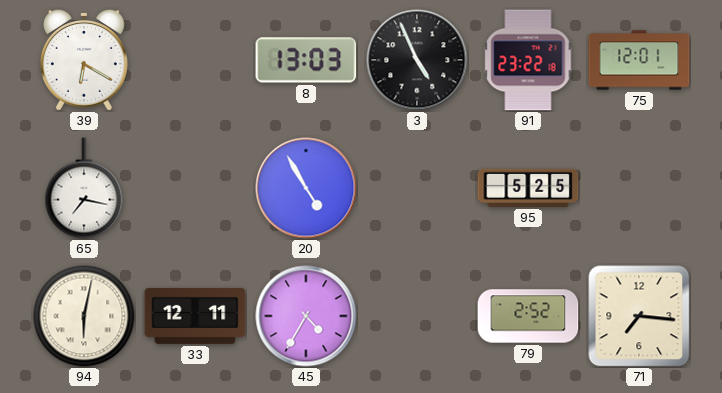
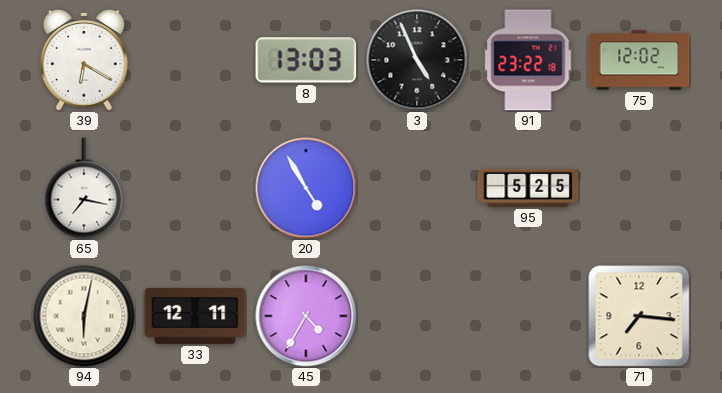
75: 12:01 -> 12:02
79: 2:52 -> none
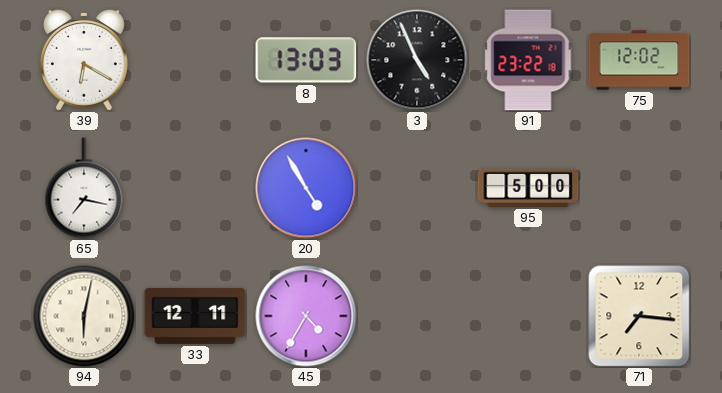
95: 5:25 -> 5:00
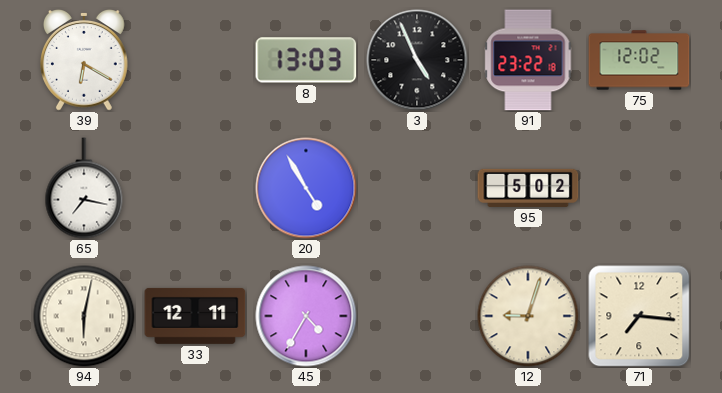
95: 5:00 -> 5:02
12: none -> 9:03
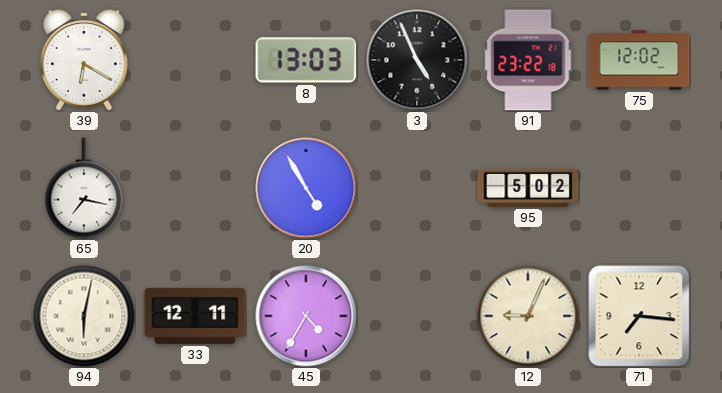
12: 9:03 -> 9:04
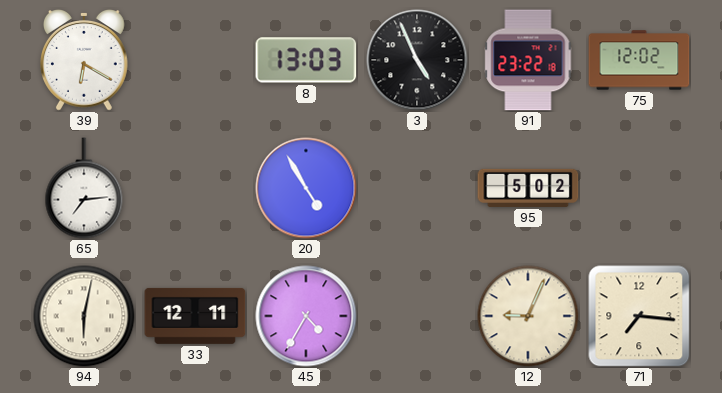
65: 7:17 -> 7:14
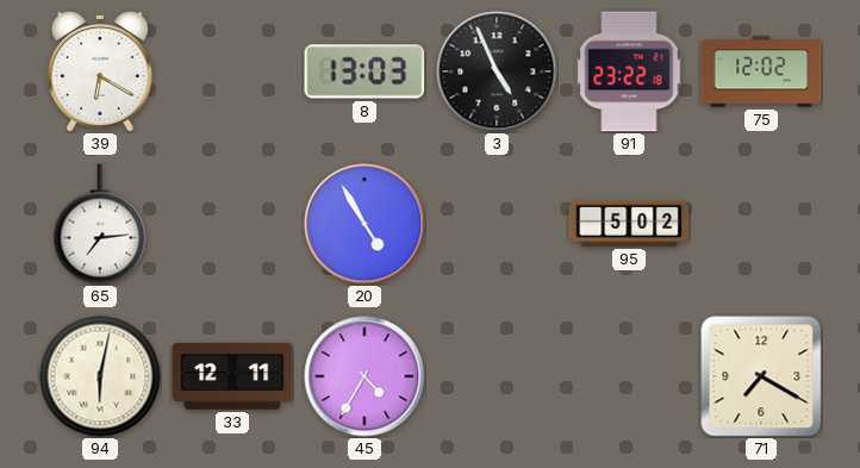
12: 9:04 -> none
71: 7:16 -> 7:20
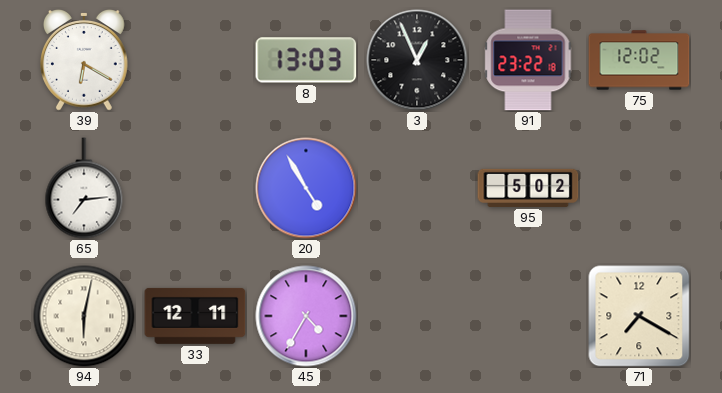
3: 4:56 -> 12:56
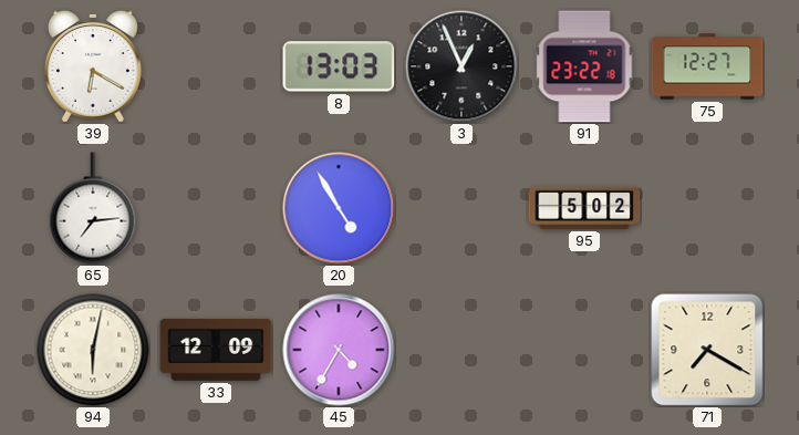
75: 12:02 -> 12:27
33: 12:11 -> 12:09
